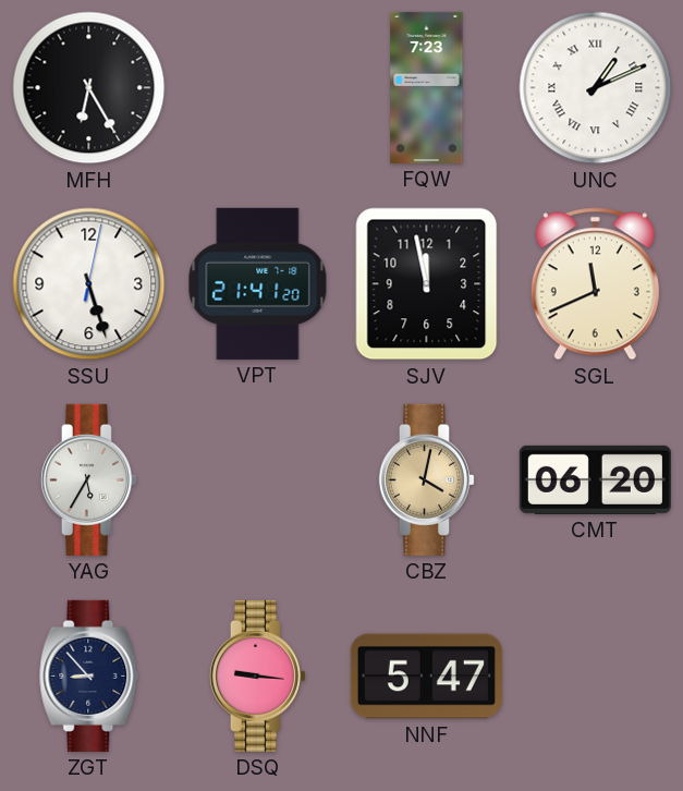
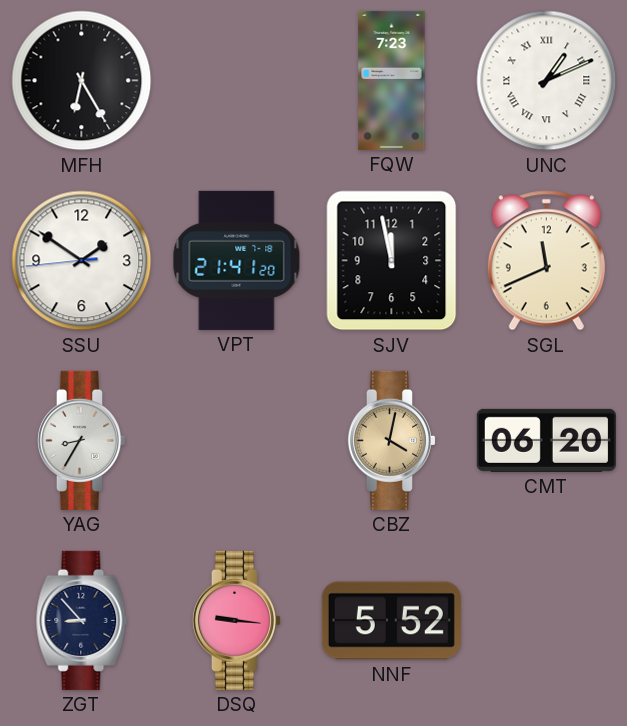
SSU: 5:27 -> 1:50
YAG: 5:35 -> 8:35
NNF: 5:47 -> 5:52
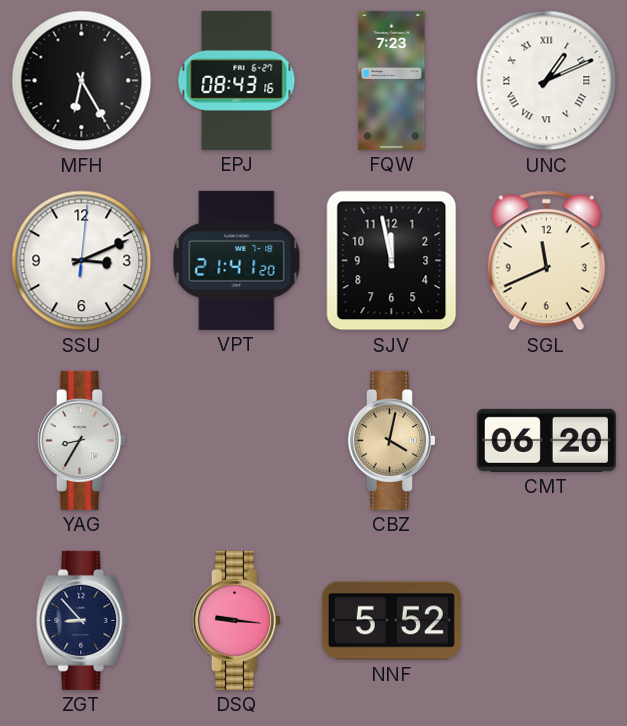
EPJ: none -> 08:43
SSU: 1:50 -> 3:11
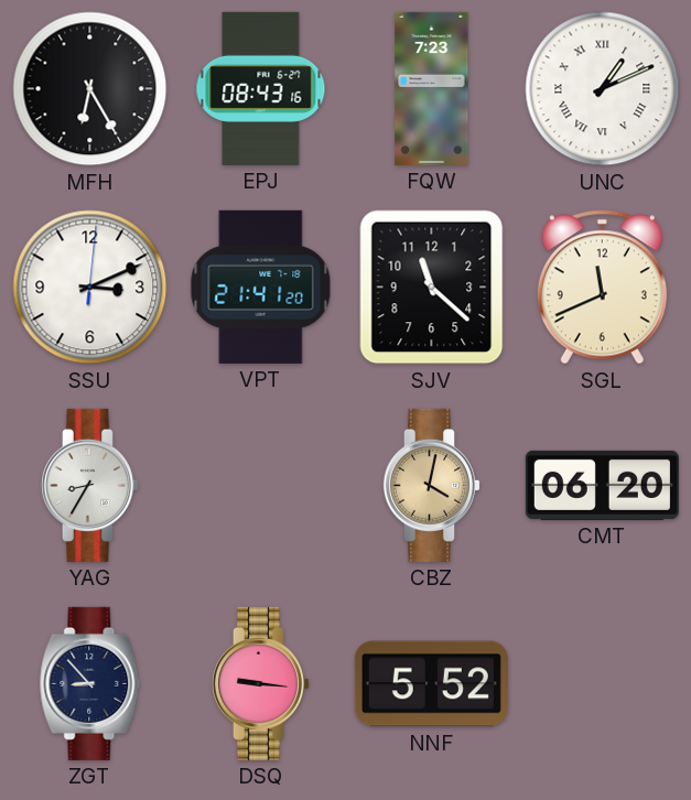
SJV: 11:58 -> 11:22
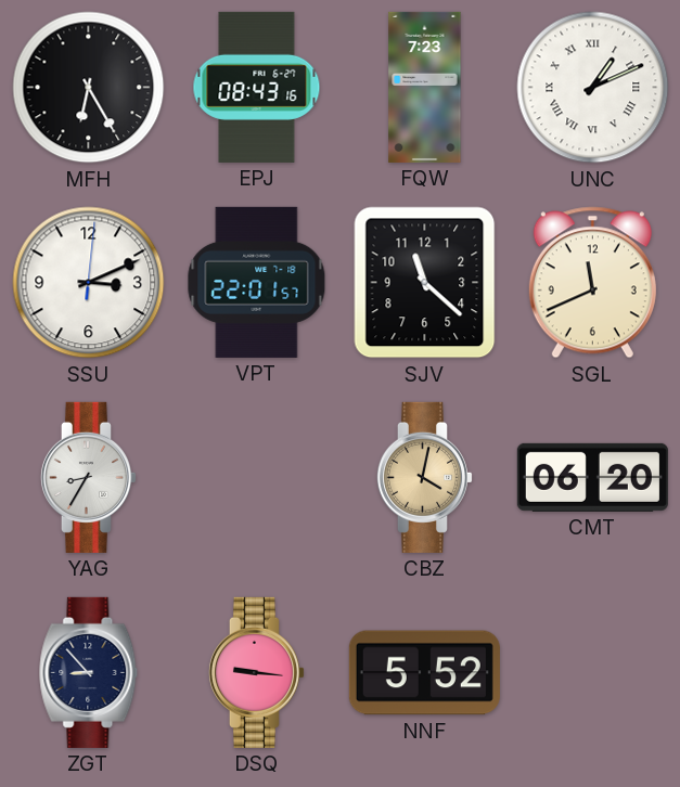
VPT: 21:41 -> 22:01
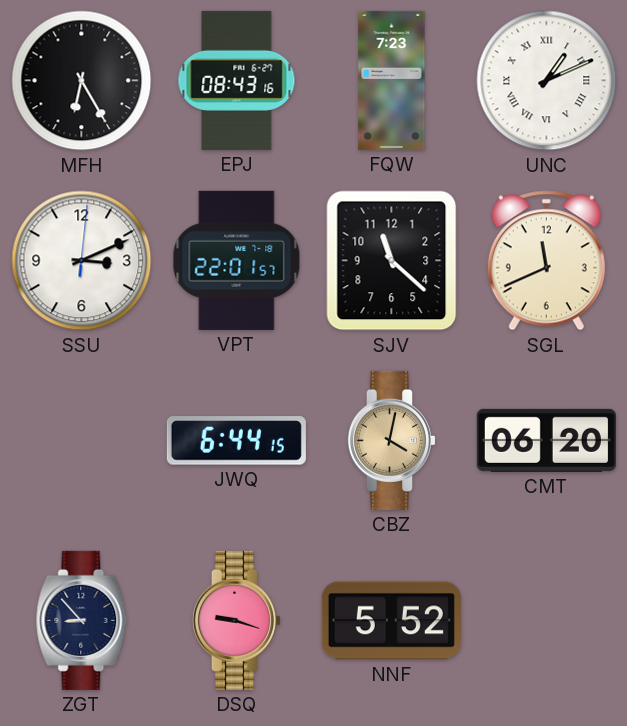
YAG: 8:35 -> none
JWQ: none -> 6:44
DSQ: 9:16 -> 9:18
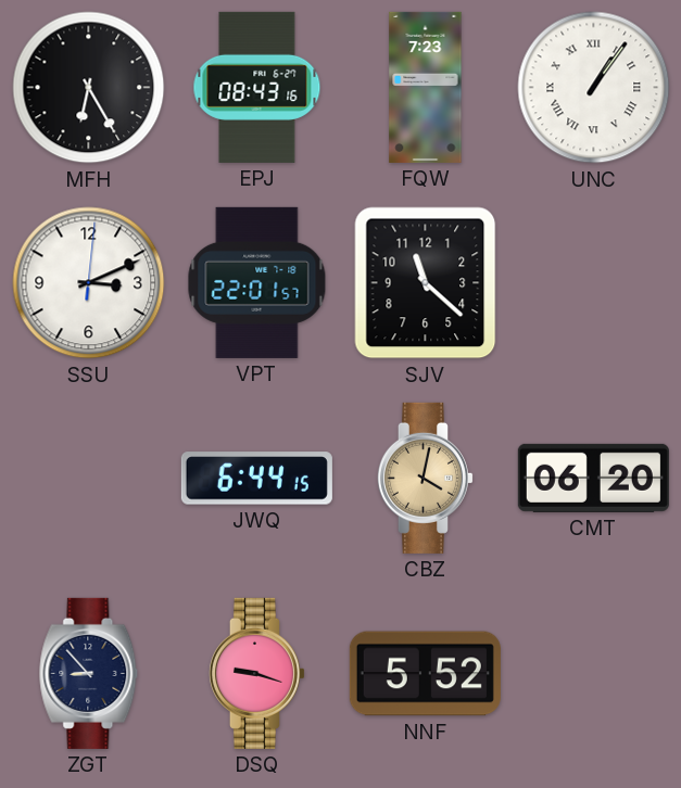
UNC: 1:11 -> 1:06
SGL: 11:41 -> none
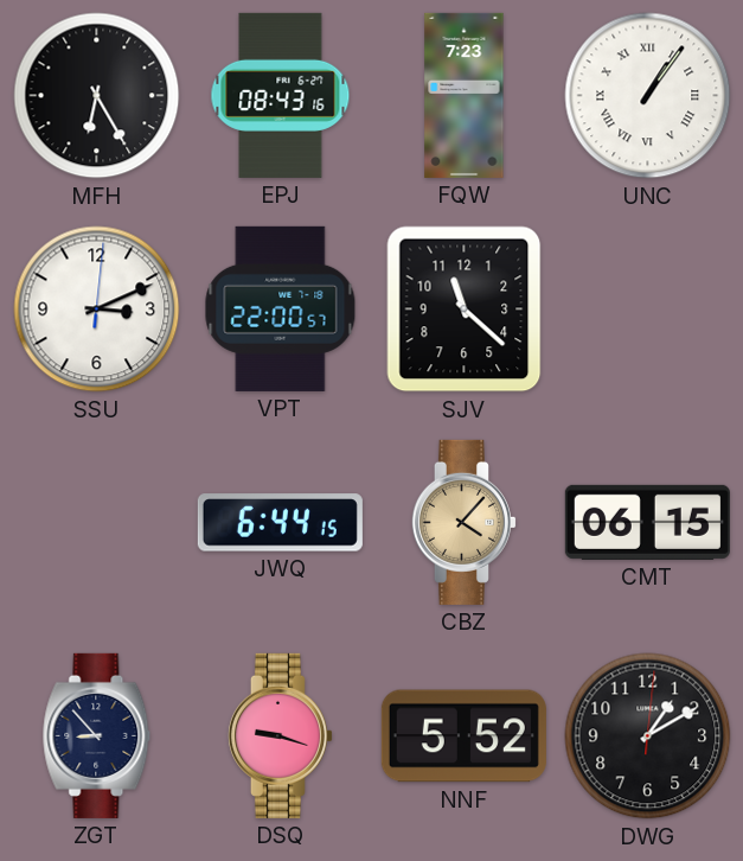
VPT: 22:01 -> 22:00
CBZ: 4:02 -> 4:07
CMT: 06:20 -> 06:15
DWG: none -> 1:10
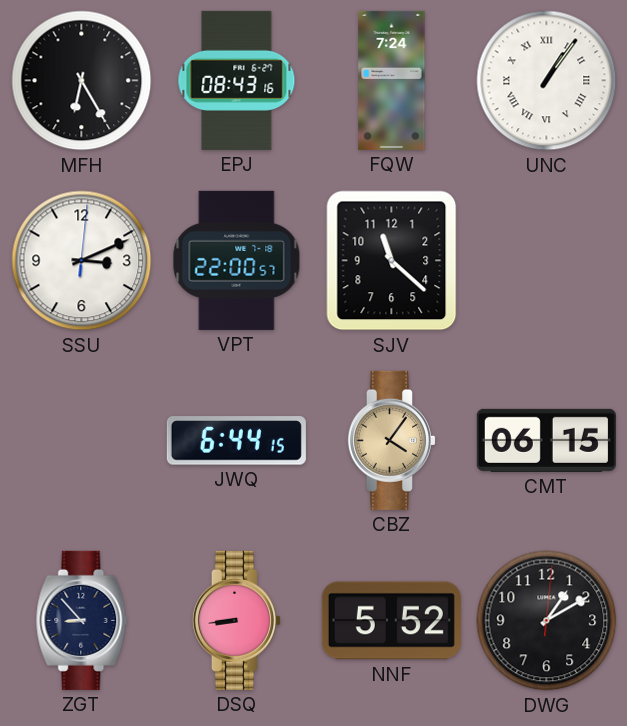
FQW: 7:23 -> 7:24
CBZ: 4:07 -> 4:06
DSQ: 9:18 -> 8:44
